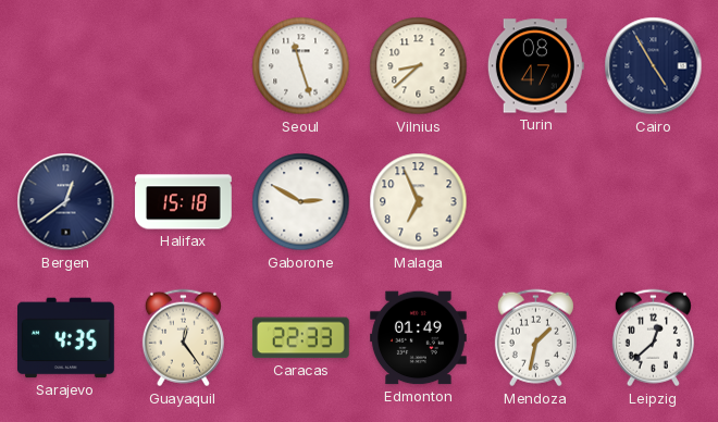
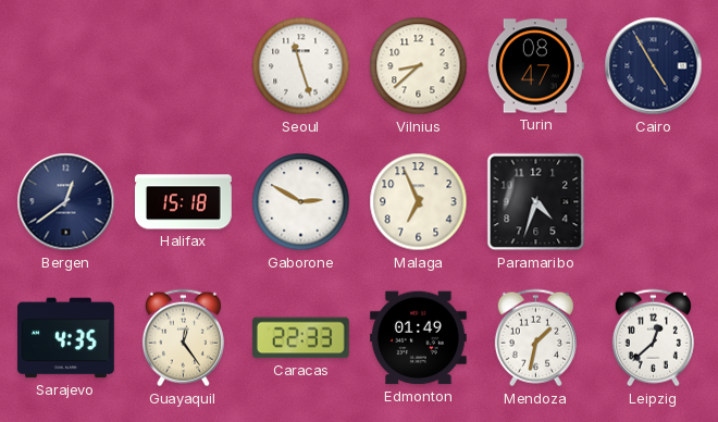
Paramaribo: none -> 4:33
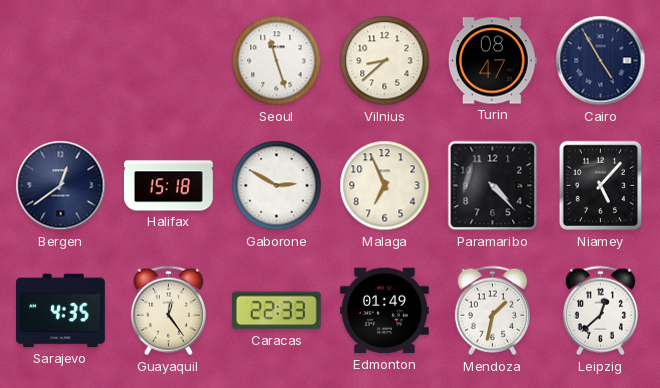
Paramaribo: 4:33 -> 4:23
Niamey: none -> 5:07
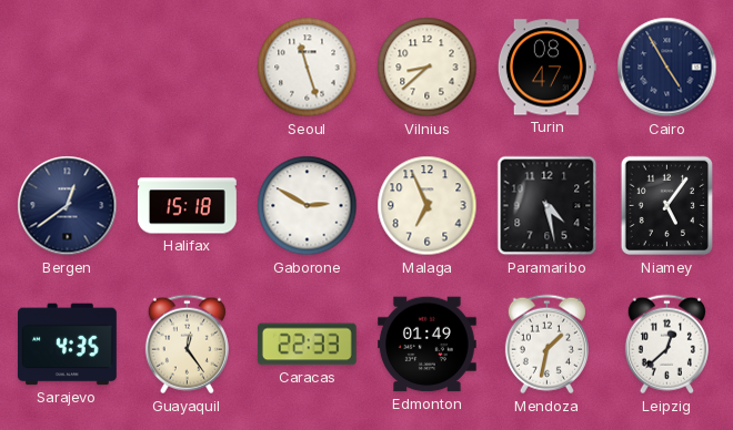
Paramaribo: 4:23 -> 4:28
Niamey: 5:07 -> 5:06
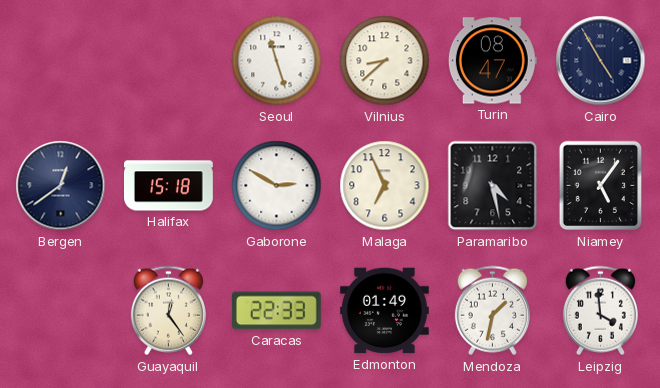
Sarajevo: 4:35 -> none
Leipzig: 12:38 -> 3:59
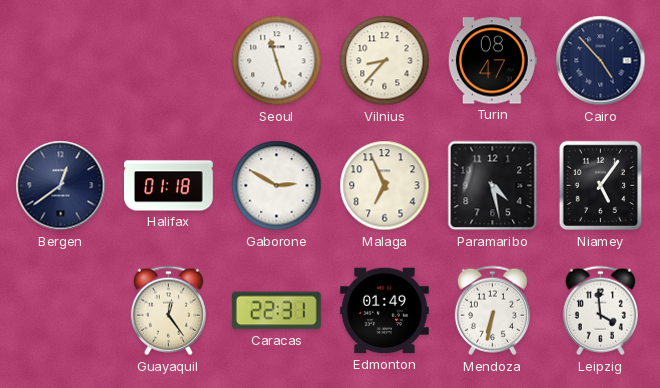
Vilnius: 8:38 -> 8:37
Cairo: 4:55 -> 4:53
Halifax: 15:18 -> 01:18
Caracas: 22:33 -> 22:31
Mendoza: 1:32 -> 6:32
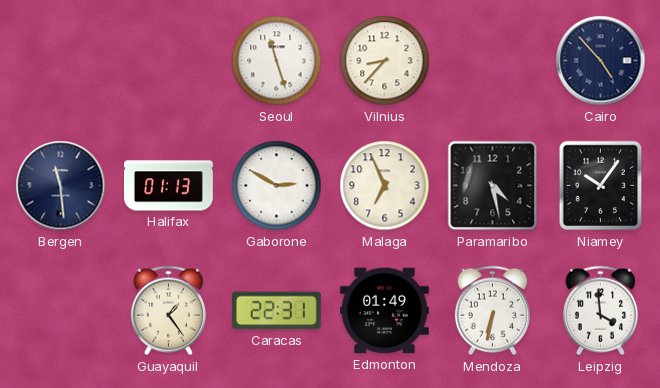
Turin: 08:47 -> none
Bergen: 12:39 -> 11:29
Halifax: 01:18 -> 01:13
Niamey: 5:06 -> 10:06
Guayaquil: 12:24 -> 1:24
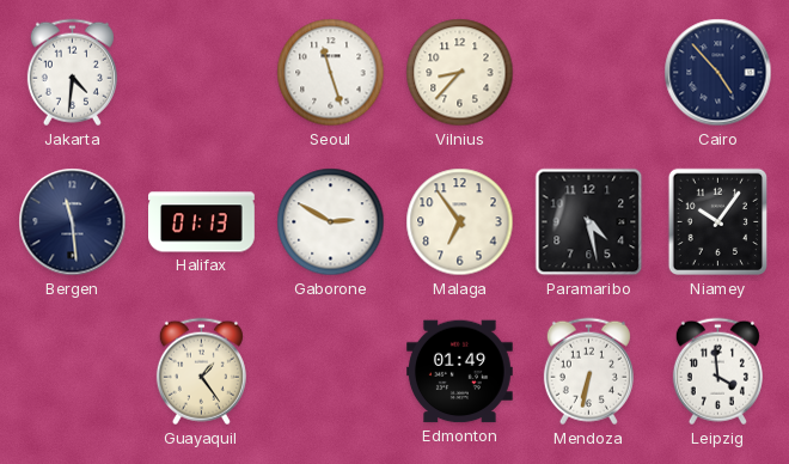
Jakarta: none -> 4:31
Malaga: 6:56 -> 6:54
Caracas: 22:31 -> none
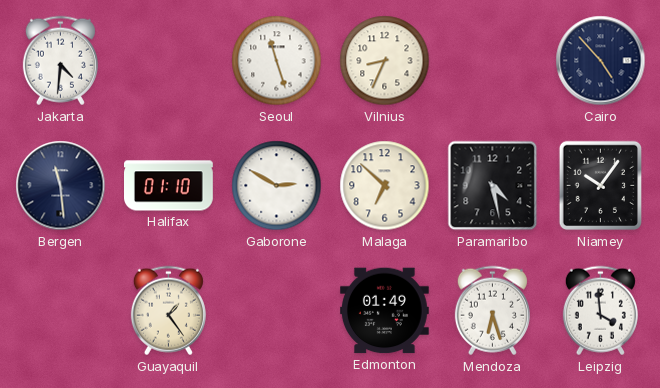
Vilnius: 8:37 -> 8:34
Halifax: 01:13 -> 01:10
Malaga: 6:54 -> 6:52
Mendoza: 6:32 -> 6:27
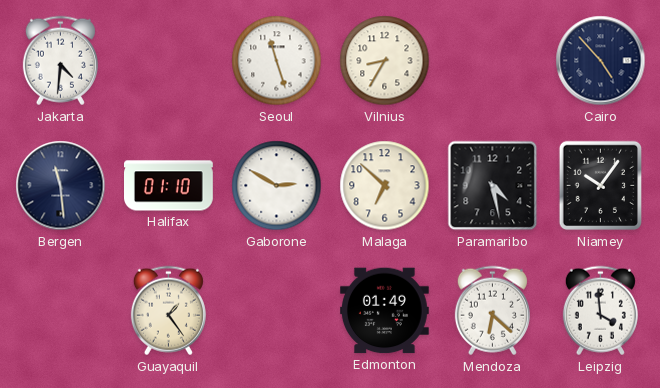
Vilnius: 8:34 -> 8:35
Mendoza: 6:27 -> 6:22
